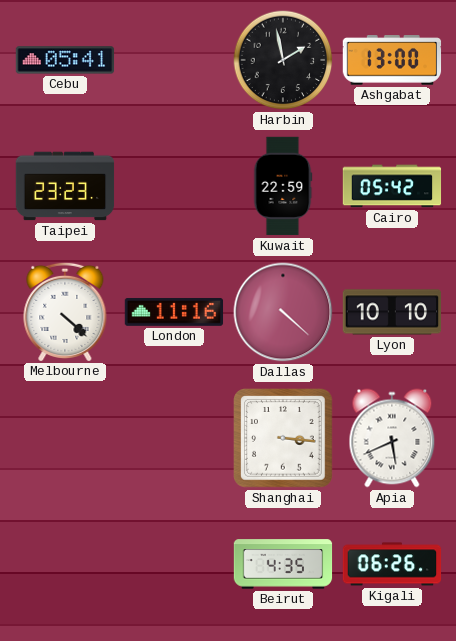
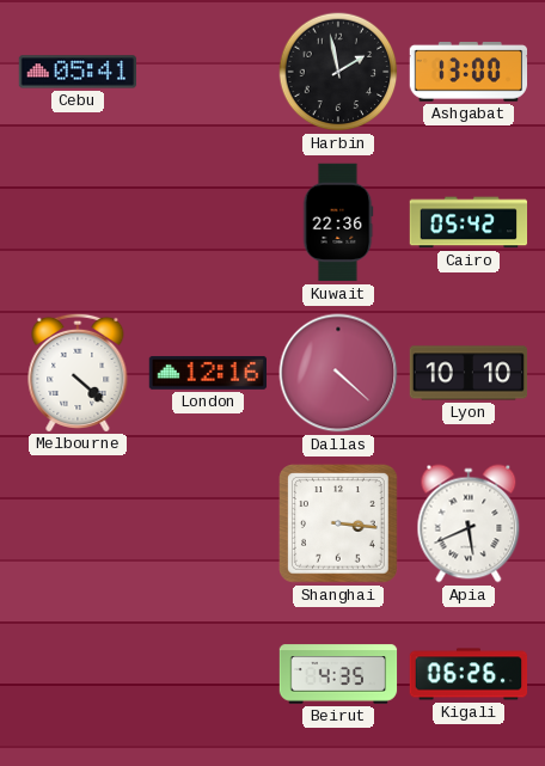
Taipei: 23:23 -> none
Kuwait: 22:59 -> 22:36
London: 11:16 -> 12:16
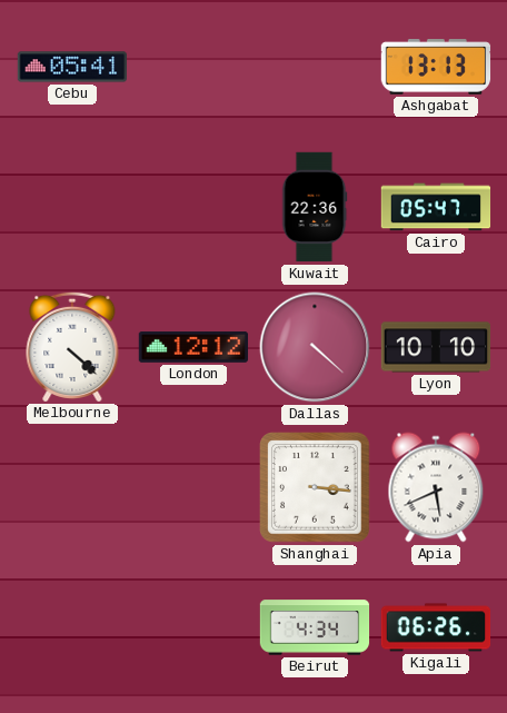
Harbin: 1:58 -> none
Ashgabat: 13:00 -> 13:13
Cairo: 05:42 -> 05:47
London: 12:16 -> 12:12
Beirut: 4:35 -> 4:34
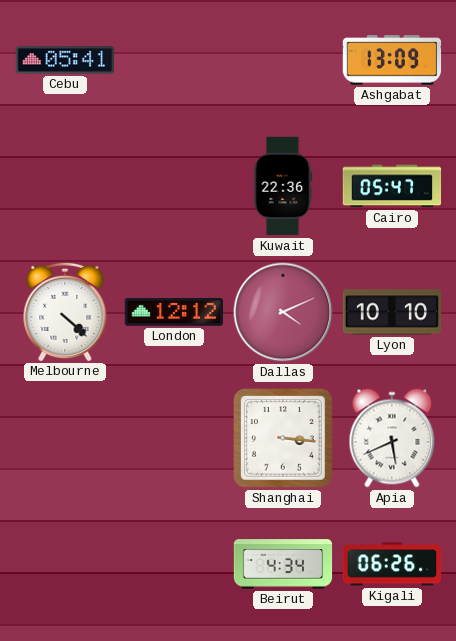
Ashgabat: 13:13 -> 13:09
Dallas: 4:22 -> 4:11
